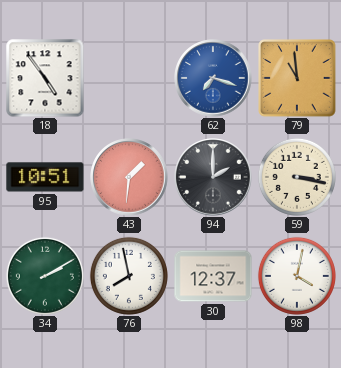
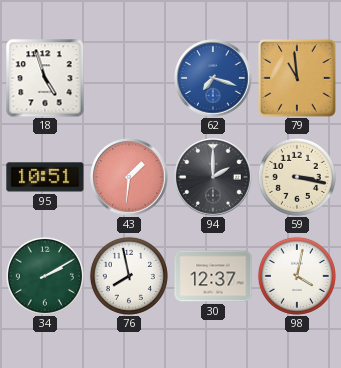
18: 4:54 -> 4:57
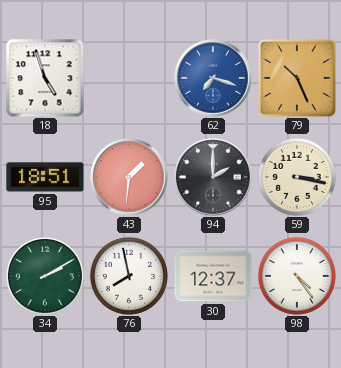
79: 10:59 -> 10:26
95: 10:51 -> 18:51
98: 4:02 -> 4:24
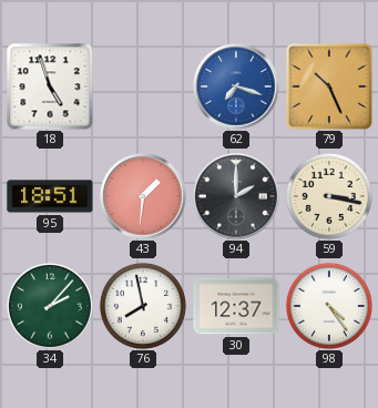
34: 2:10 -> 2:07
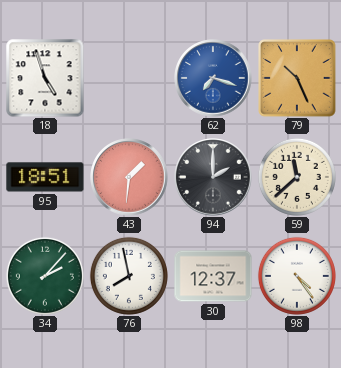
59: 3:17 -> 11:38
